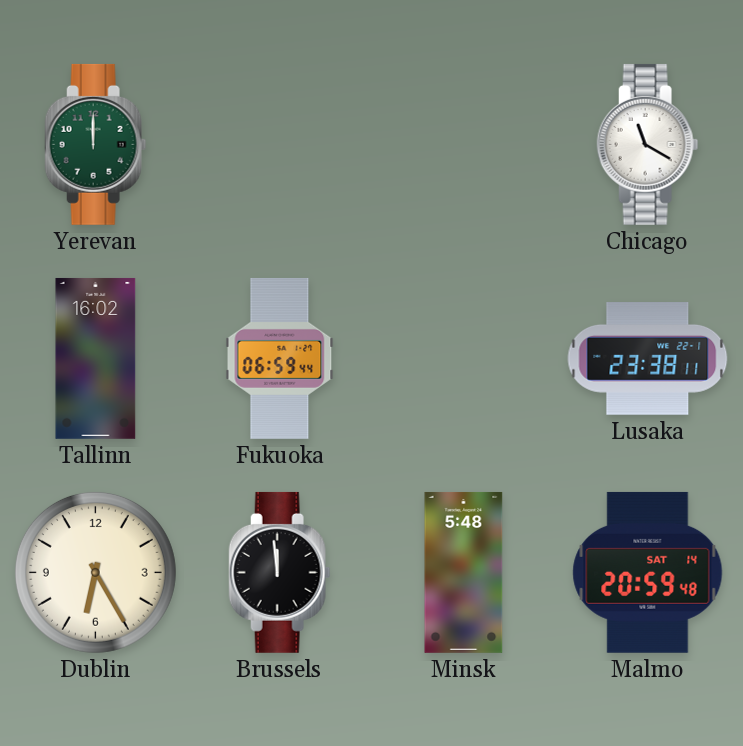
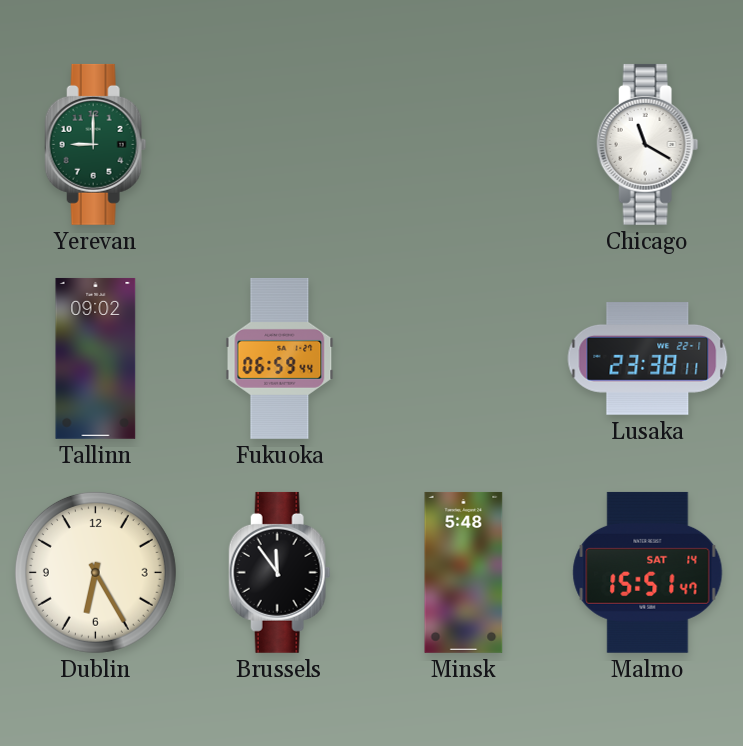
Yerevan: 12:00 -> 9:00
Tallinn: 16:02 -> 09:02
Brussels: 11:59 -> 11:54
Malmo: 20:59 -> 15:51
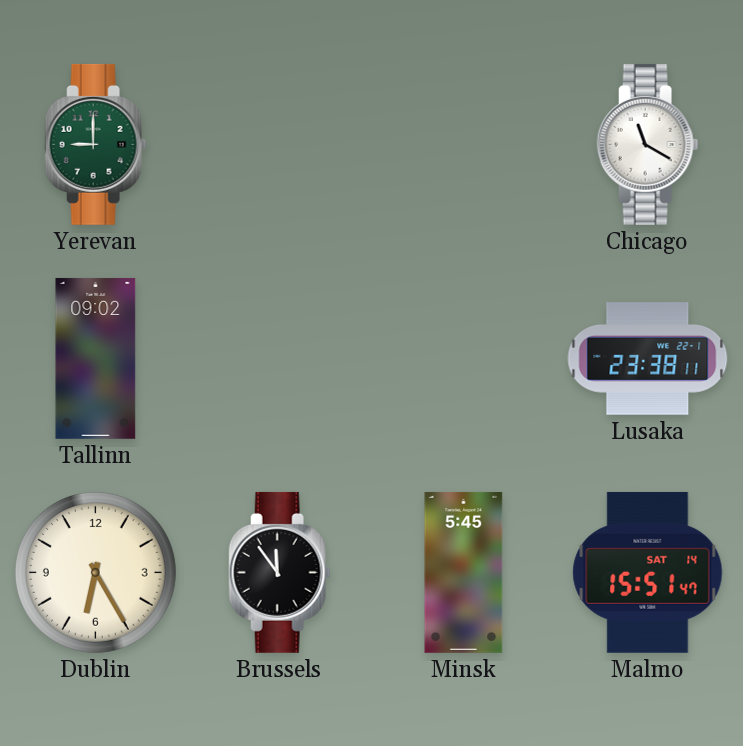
Fukuoka: 06:59 -> none
Minsk: 5:48 -> 5:45
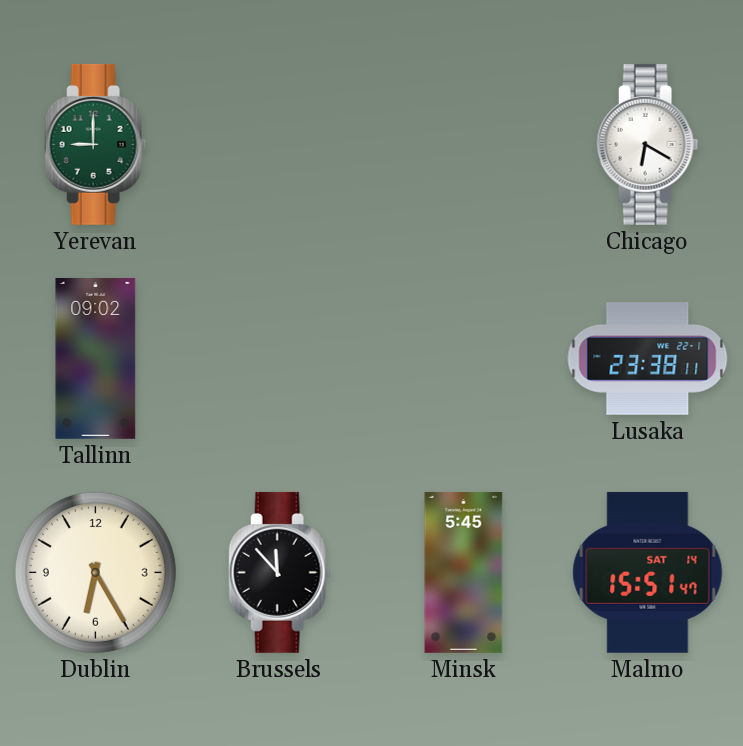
Chicago: 11:20 -> 6:20
Brussels: 11:54 -> 11:53
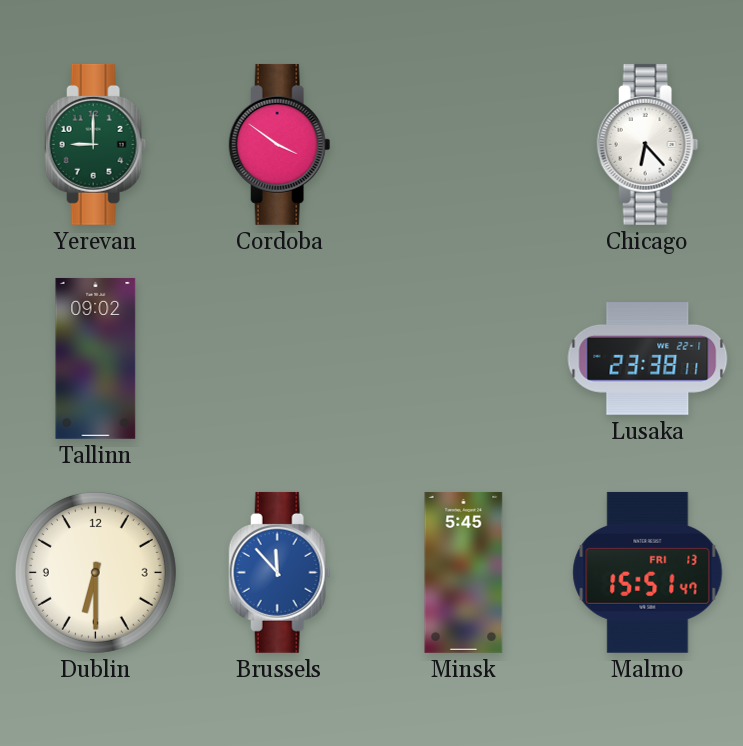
Cordoba: none -> 3:51
Chicago: 6:20 -> 6:23
Dublin: 6:25 -> 6:30
Brussels dial: black -> blue
Malmo date: SAT 14 -> FRI 13
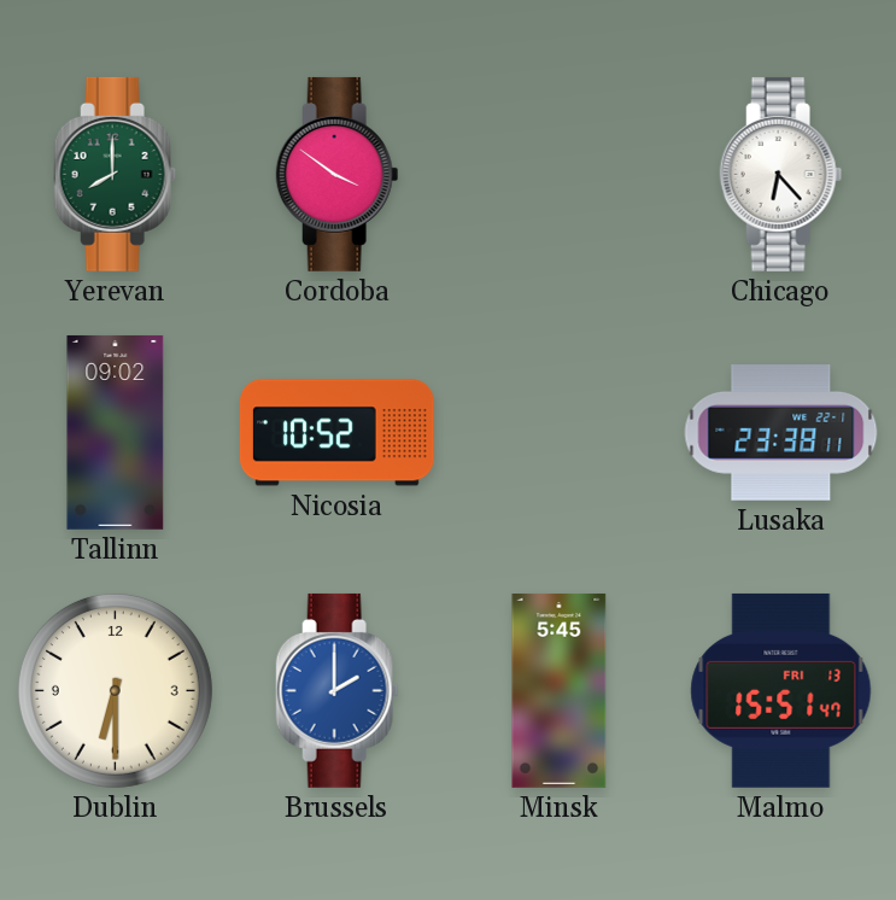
Yerevan: 9:00 -> 8:00
Nicosia: none -> 10:52
Brussels: 11:53 -> 2:00
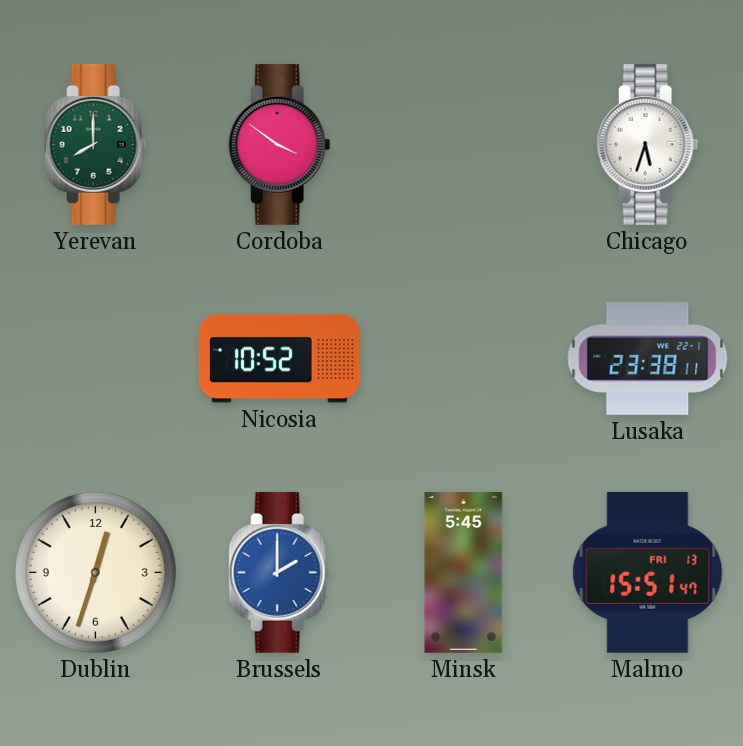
Chicago: 6:23 -> 5:33
Tallinn: 09:02 -> none
Dublin: 6:30 -> 12:33
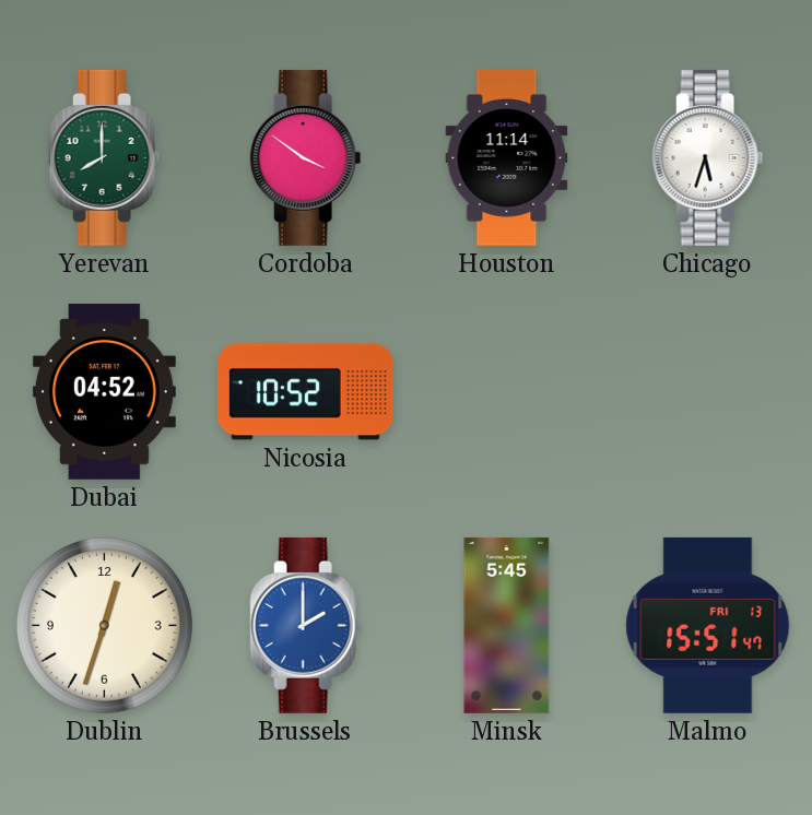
Houston: none -> 11:14
Dubai: none -> 04:52
Lusaka: 23:38 -> none
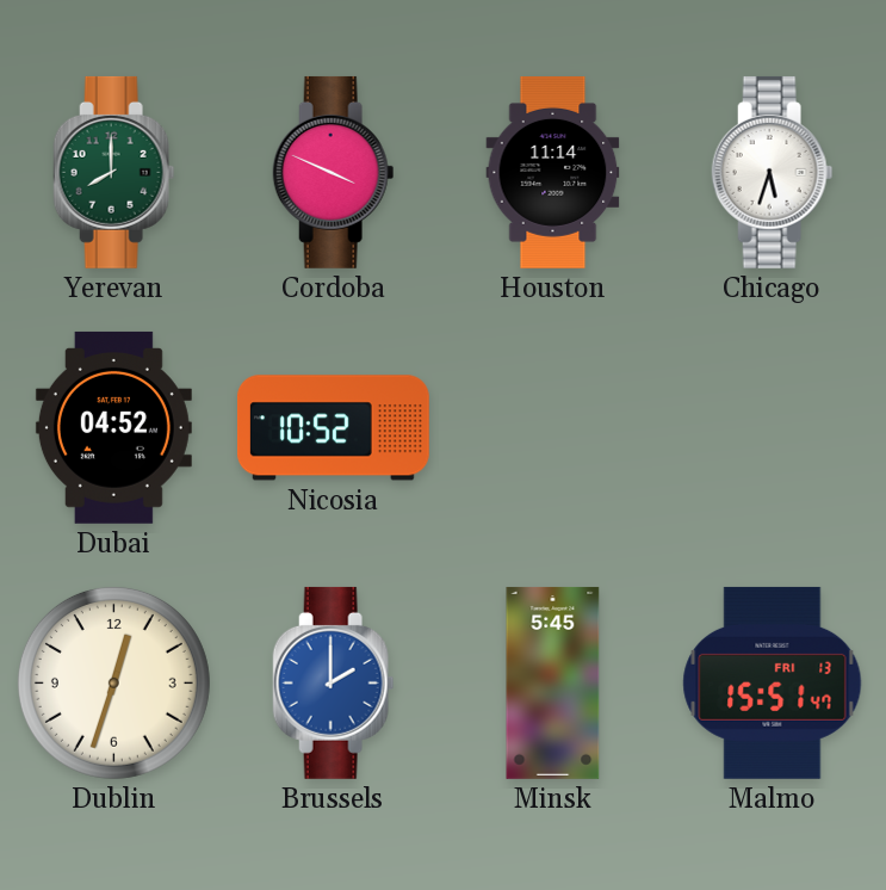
Cordoba: 3:51 -> 3:49
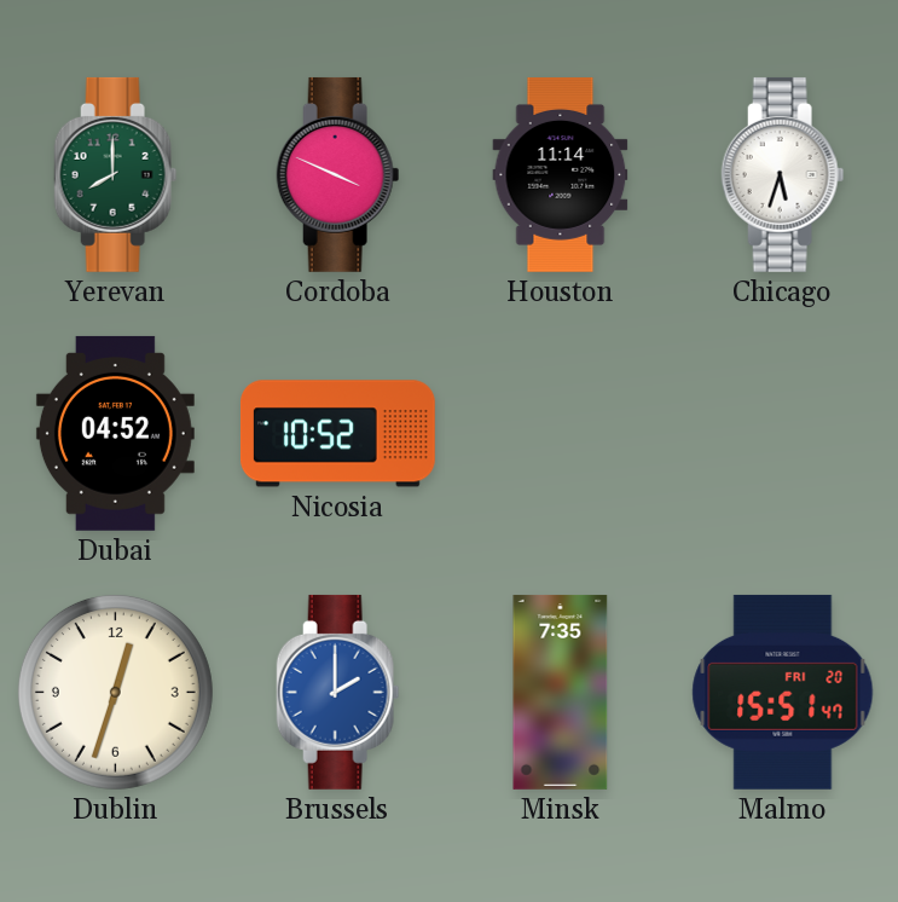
Minsk: 5:45 -> 7:35
Malmo date: FRI 13 -> FRI 20
